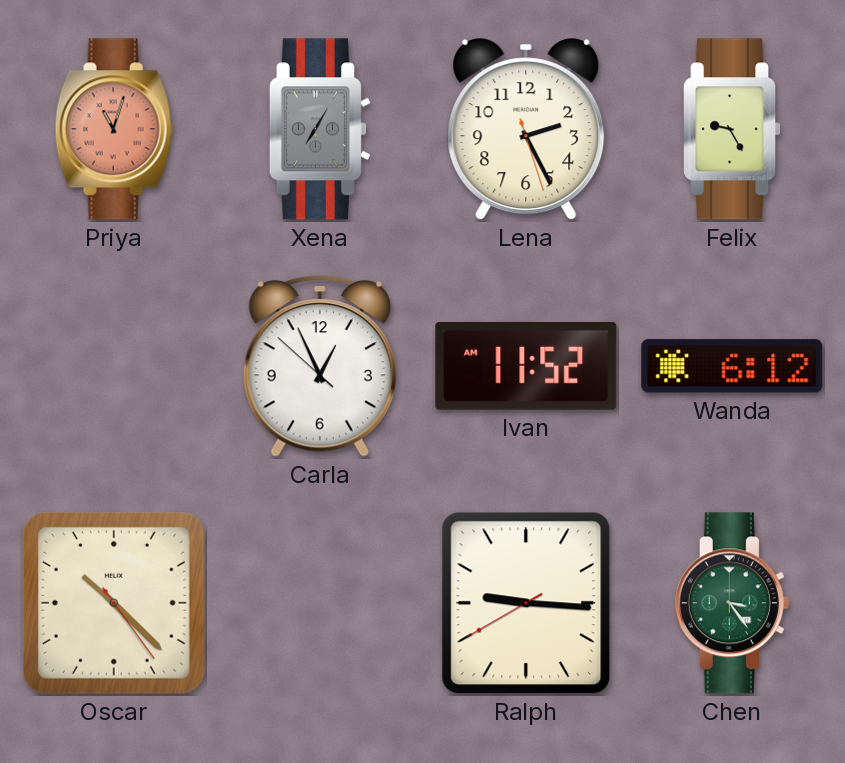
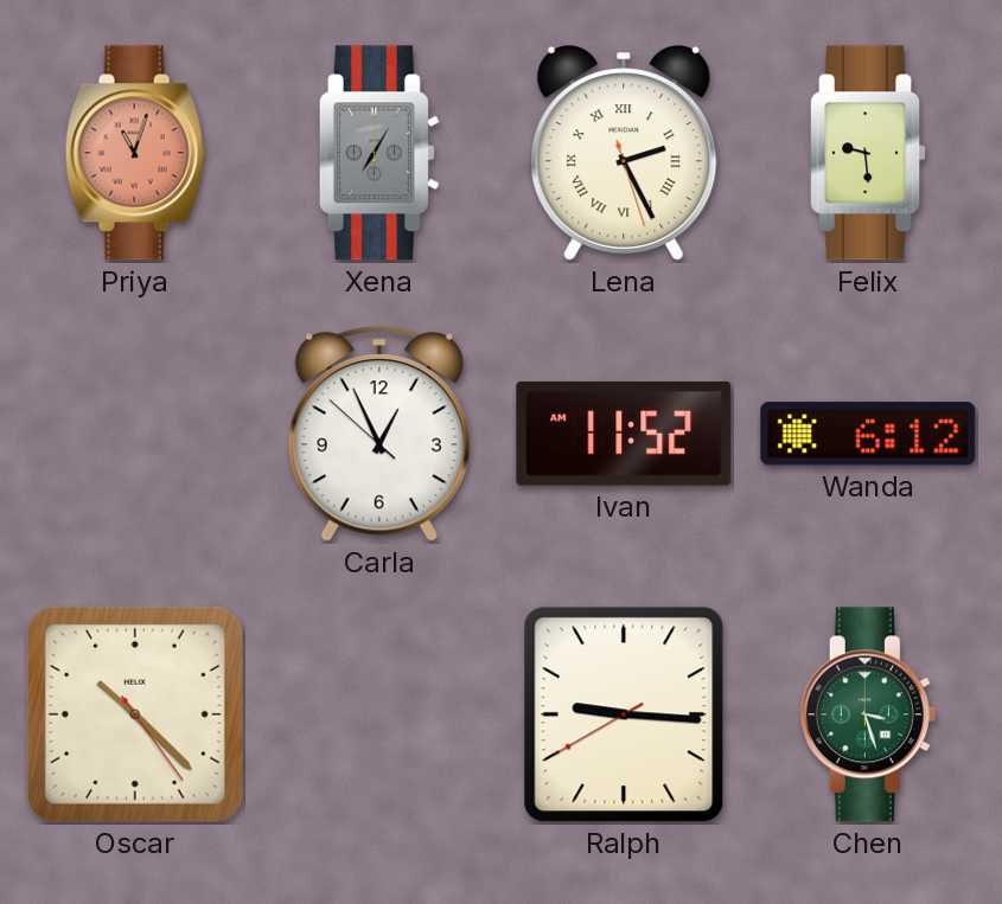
Lena numerals: Arabic -> Roman
Felix: 9:25 -> 9:29
Chen: 3:24 -> 3:27
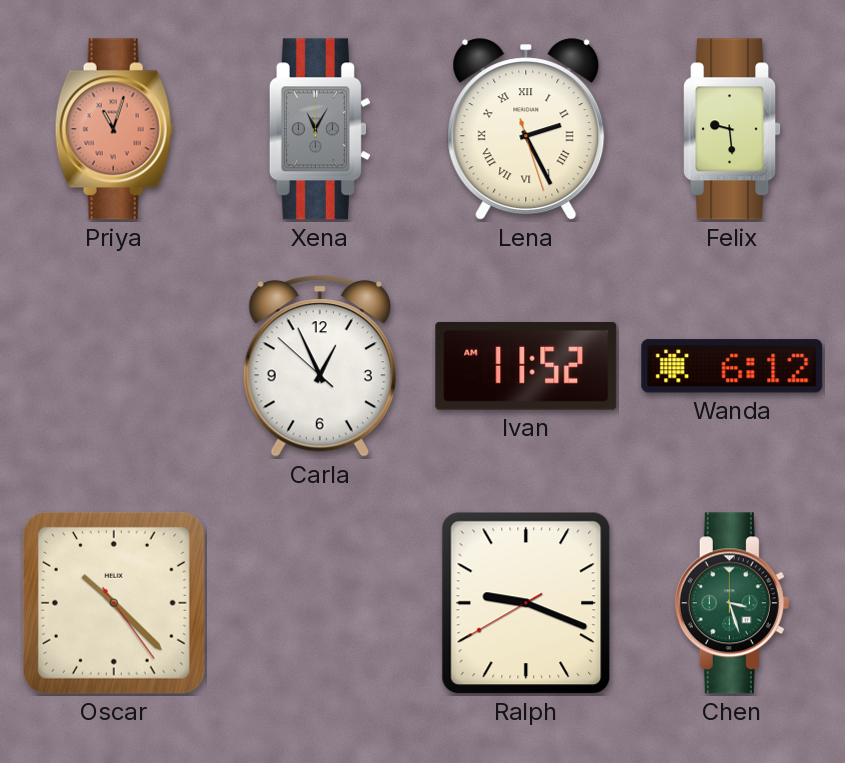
Xena: 7:05 -> 11:05
Ralph: 9:15 -> 9:18
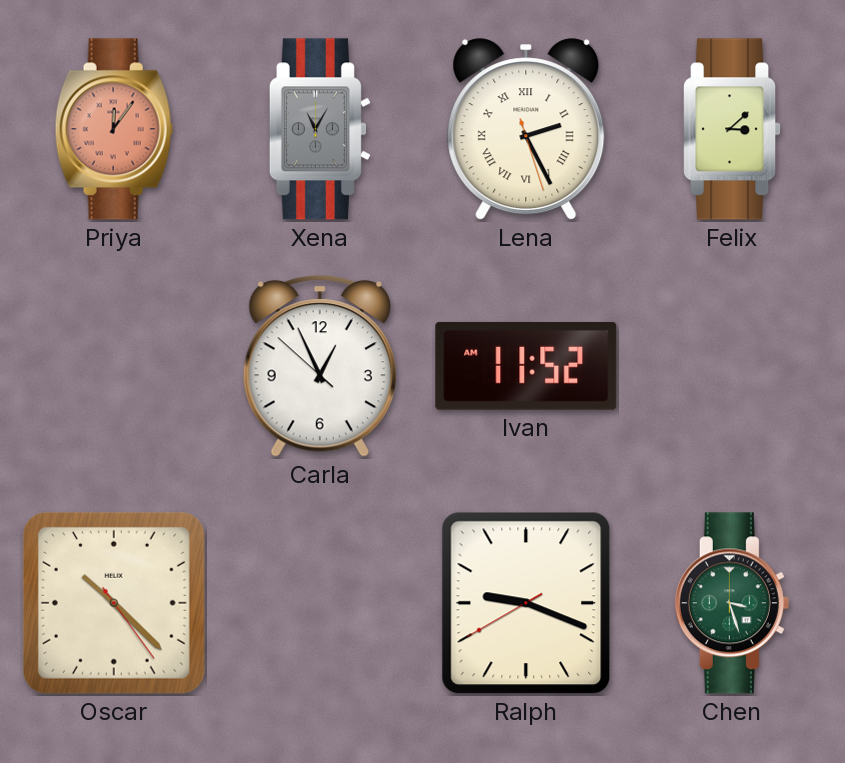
Priya: 11:03 -> 12:06
Felix: 9:29 -> 3:08
Wanda: 6:12 -> none
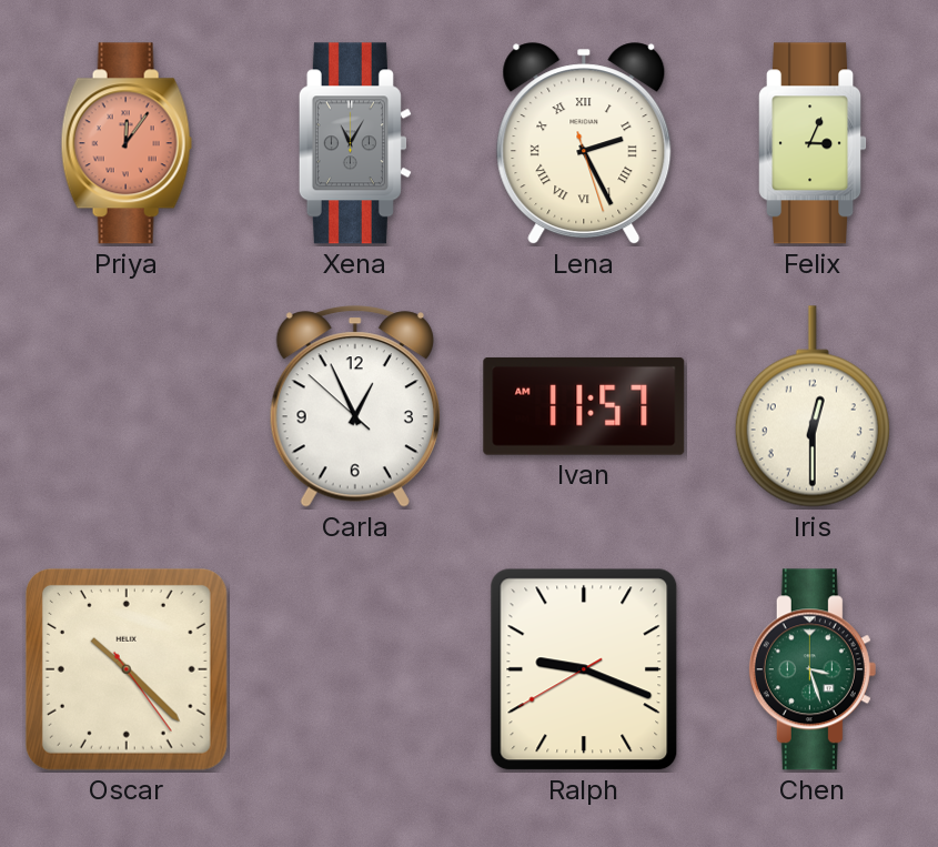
Felix: 3:08 -> 3:04
Ivan: 11:52 -> 11:57
Iris: none -> 12:30
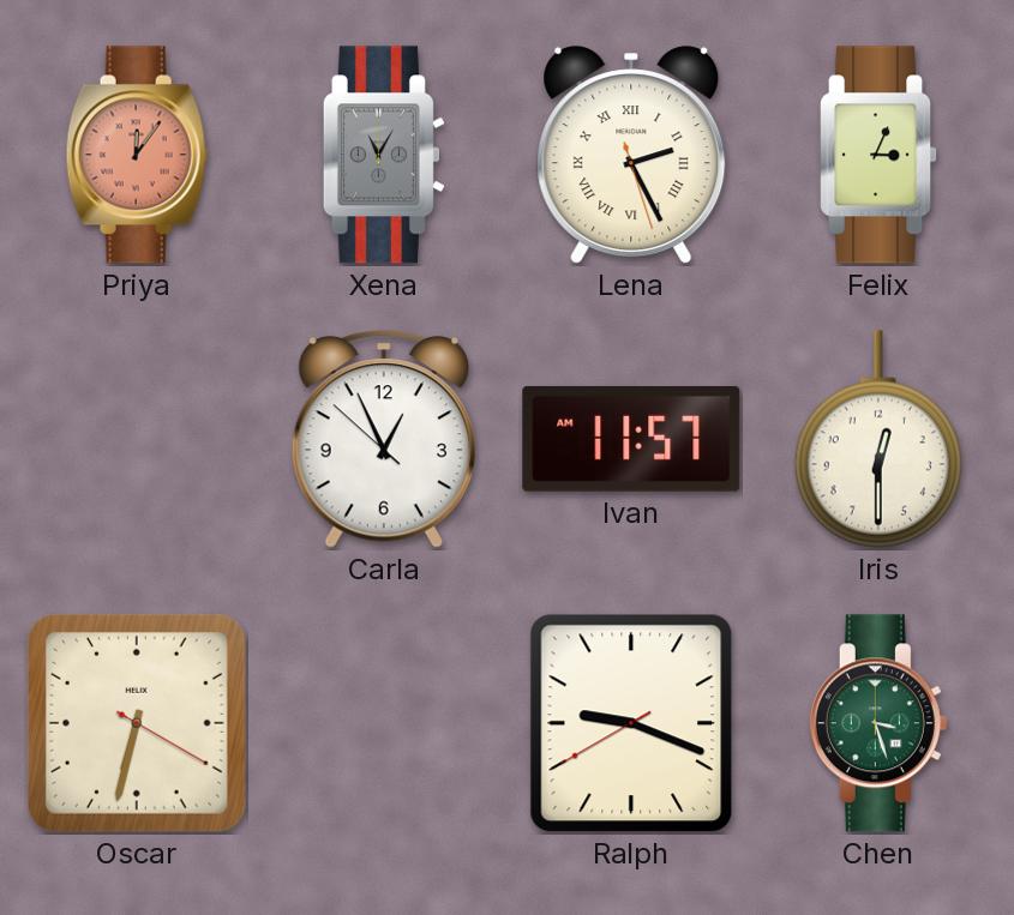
Oscar: 10:22 -> 6:32
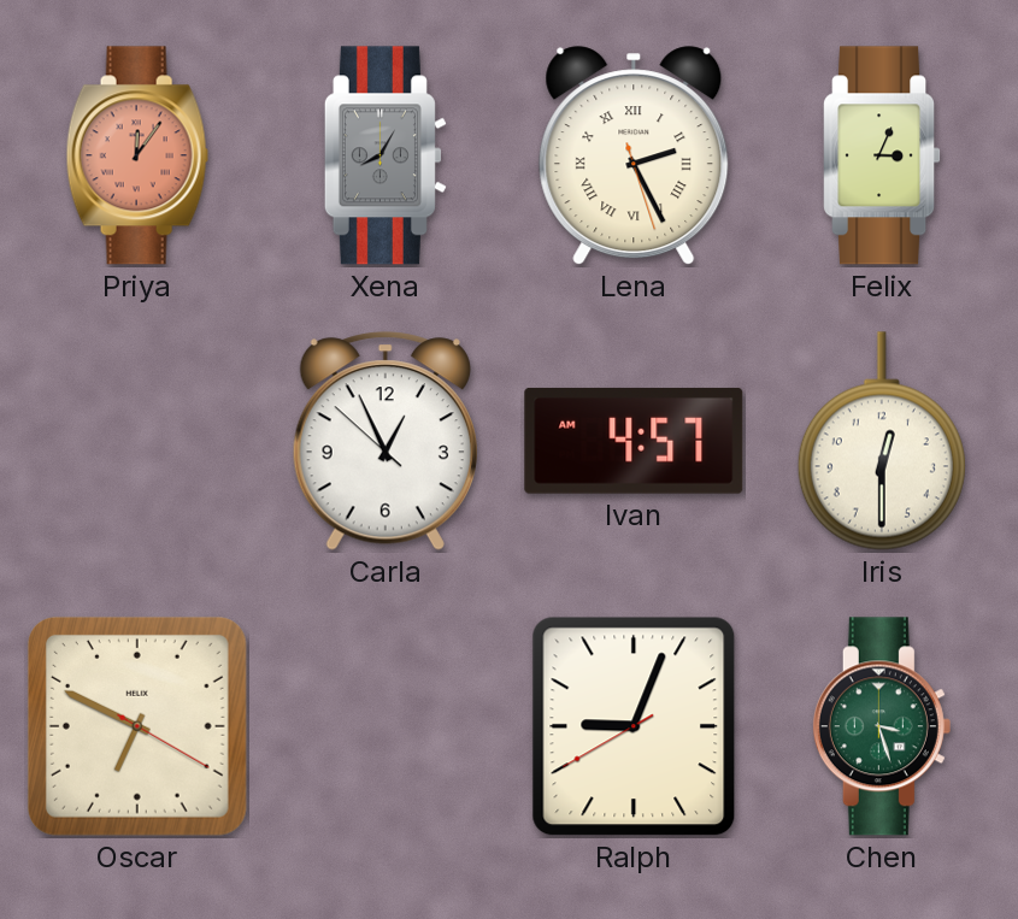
Xena: 11:05 -> 8:05
Ivan: 11:57 -> 4:57
Oscar: 6:32 -> 6:49
Ralph: 9:18 -> 9:03
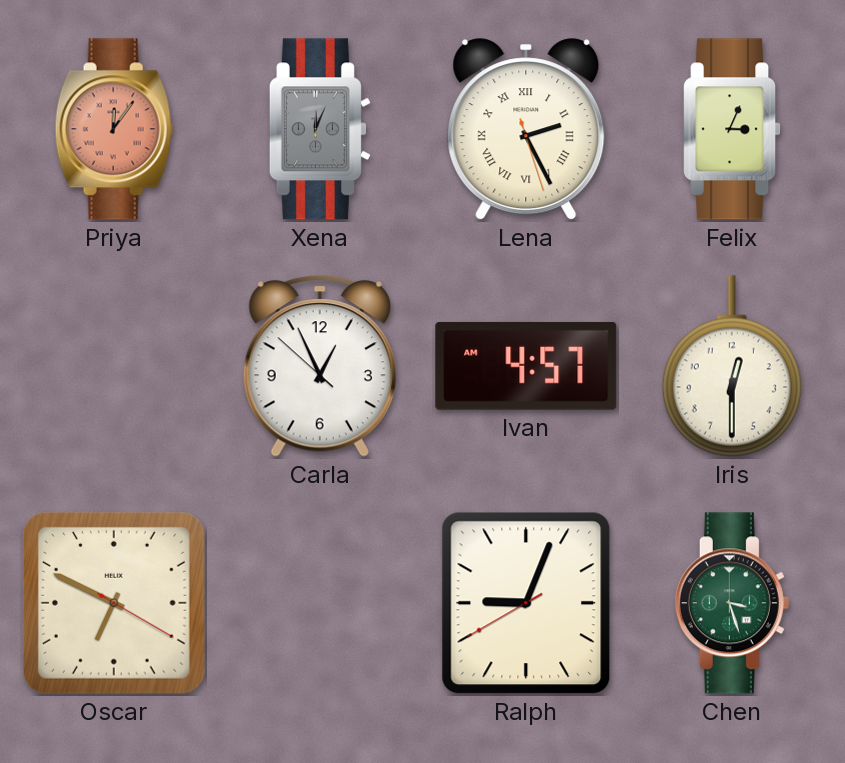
Xena: 8:05 -> 12:04
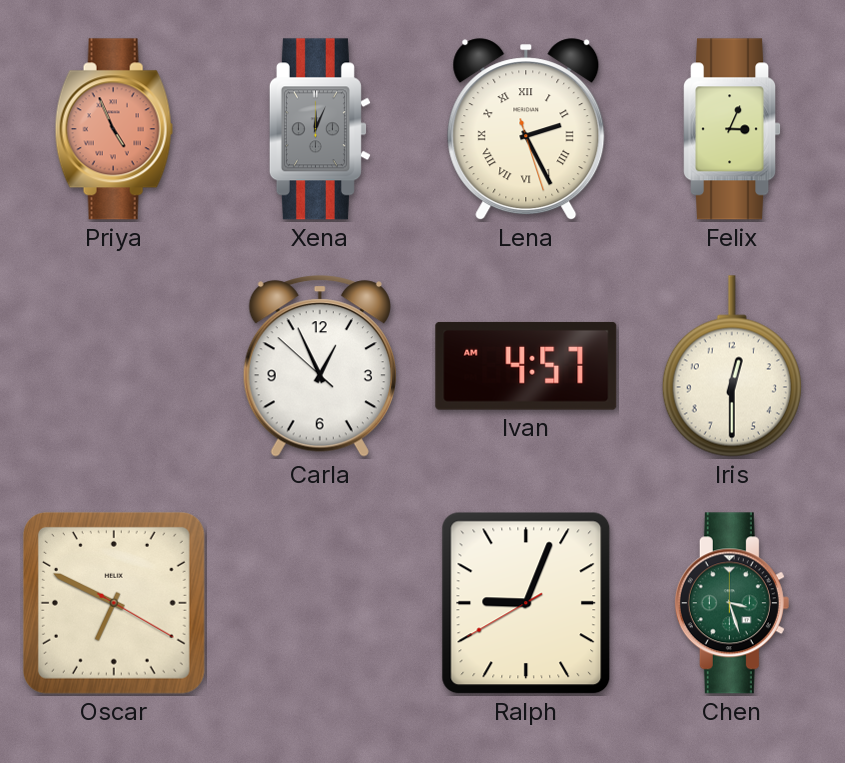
Priya: 12:06 -> 4:56
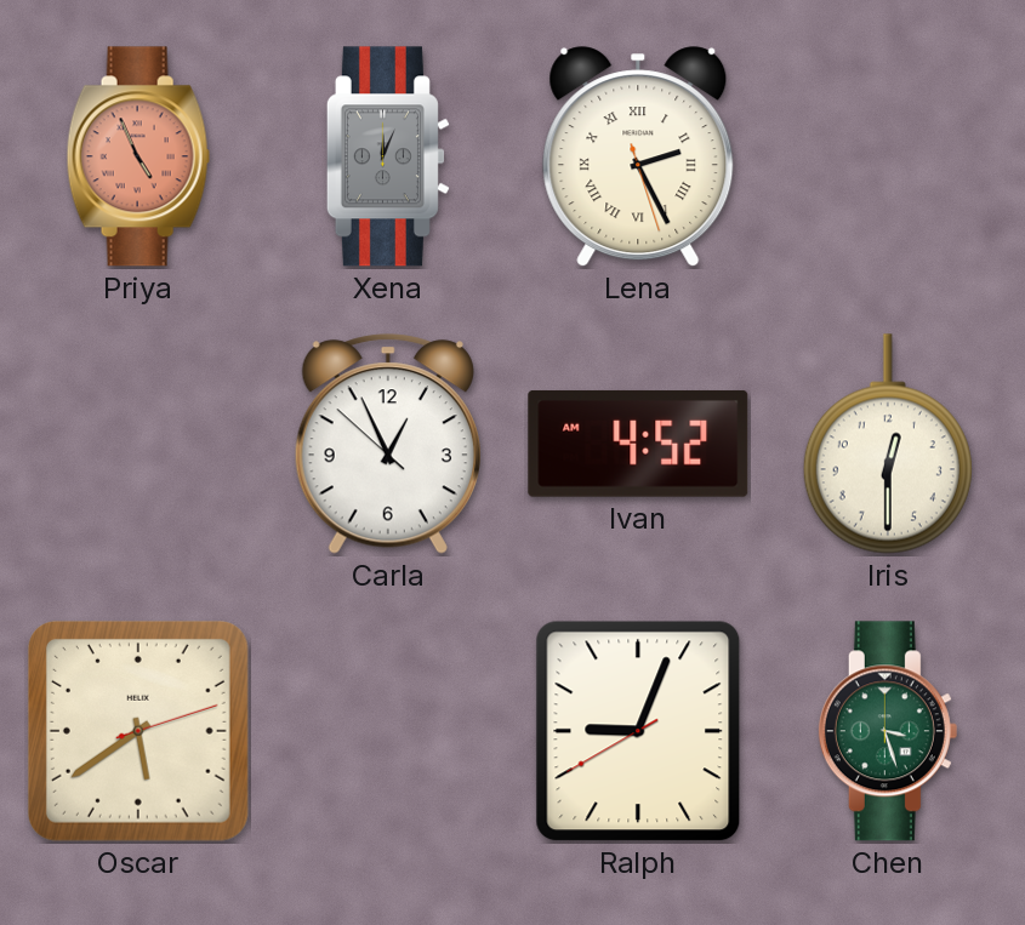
Felix: 3:04 -> none
Ivan: 4:57 -> 4:52
Oscar: 6:49 -> 5:39
